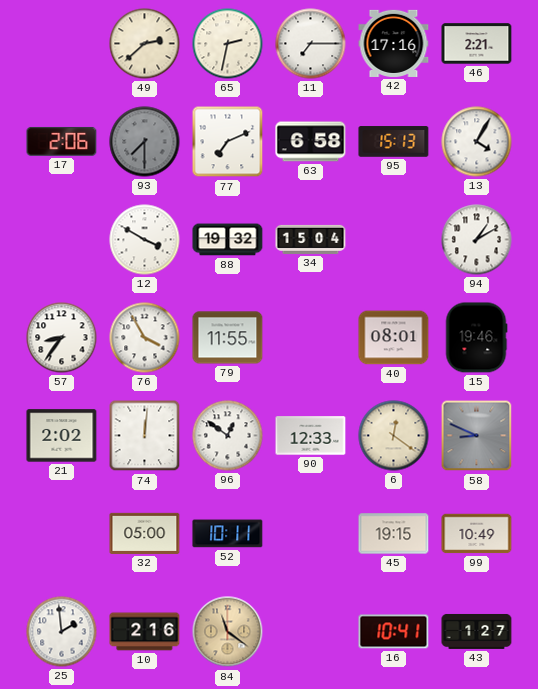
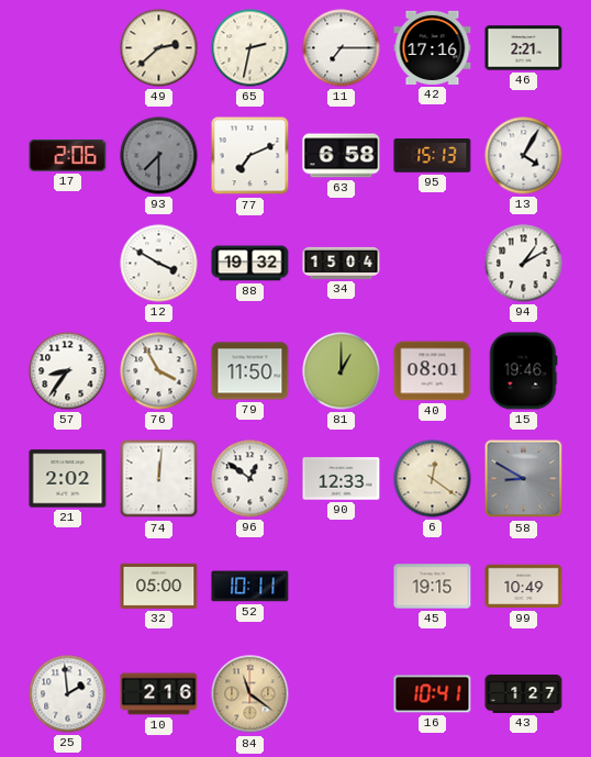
79: 11:55 -> 11:50
81: none -> 1:00
58: 8:49 -> 8:50
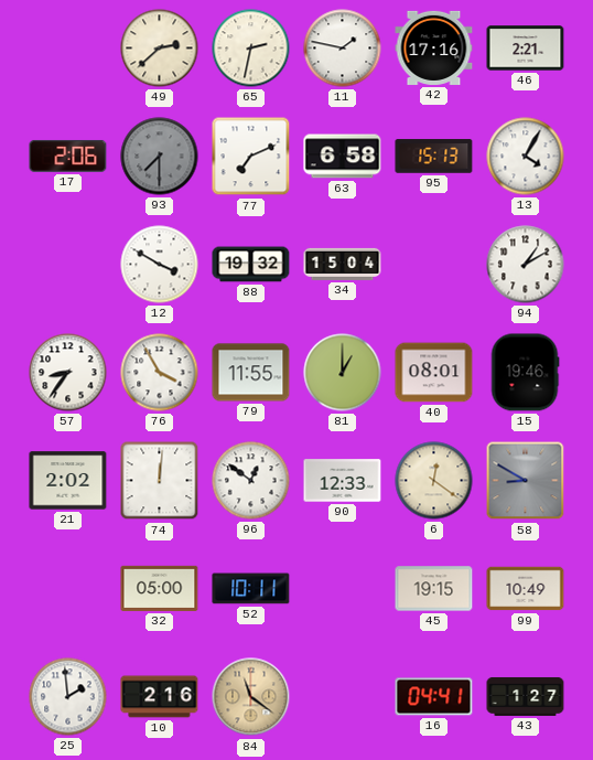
11: 7:15 -> 1:47
79: 11:50 -> 11:55
16: 10:41 -> 04:41
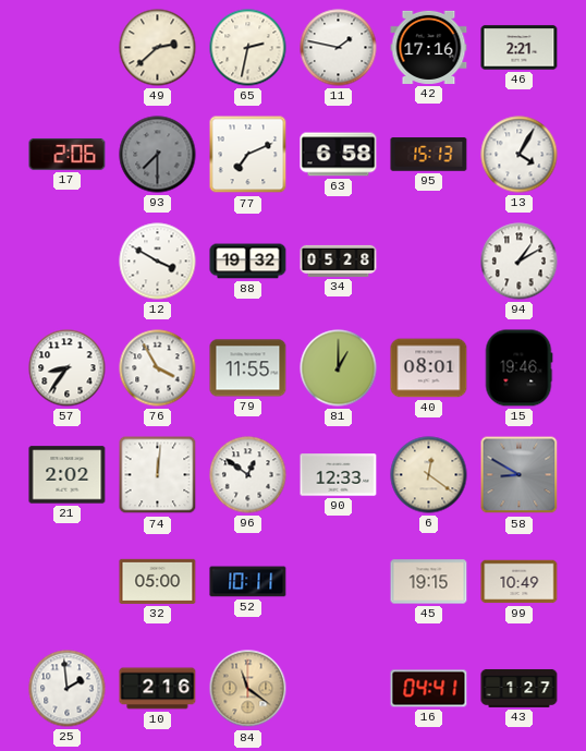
34: 15:04 -> 05:28
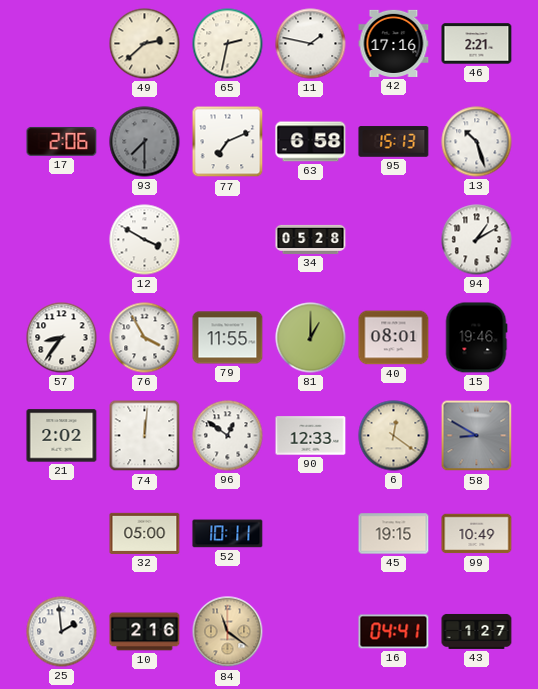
13: 4:05 -> 10:27
88: 19:32 -> none
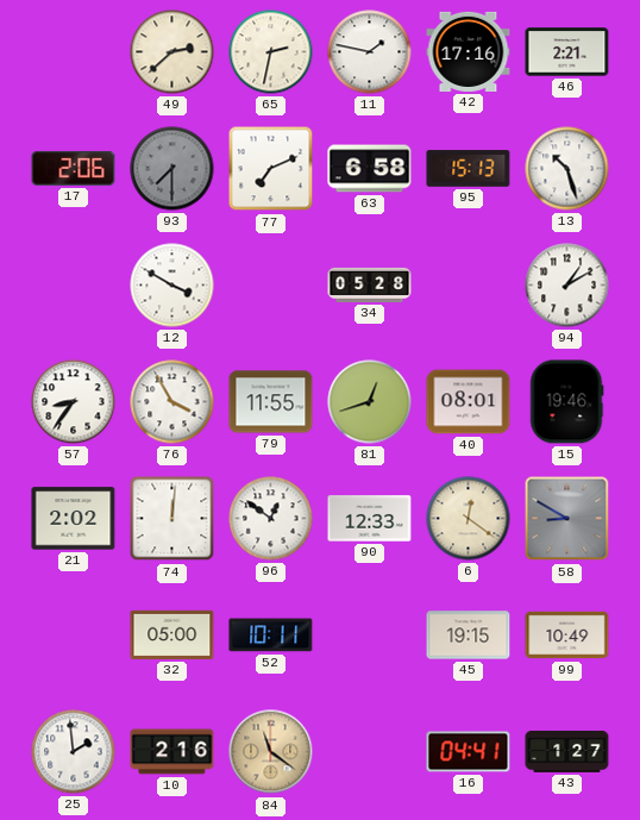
81: 1:00 -> 12:42
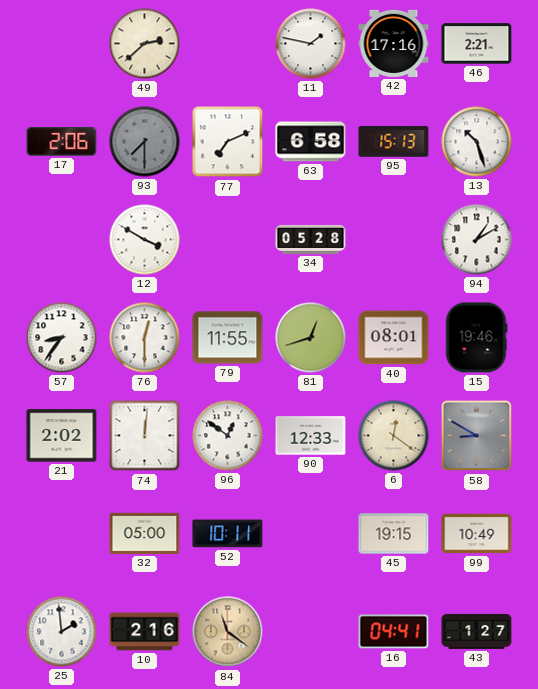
65: 2:32 -> none
76: 3:55 -> 12:30
